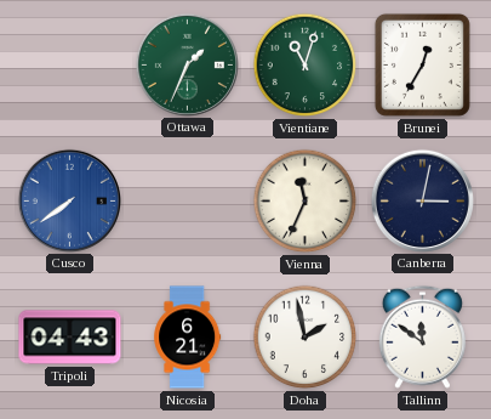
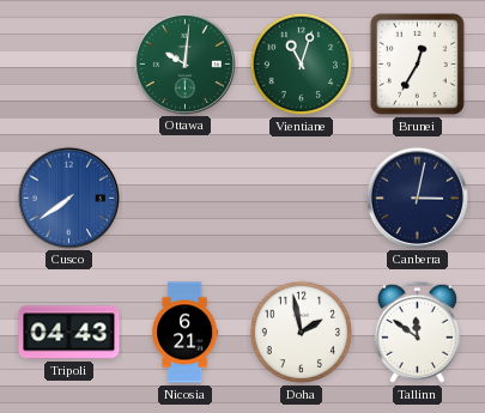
Ottawa: 1:34 -> 10:01
Vienna: 11:34 -> none
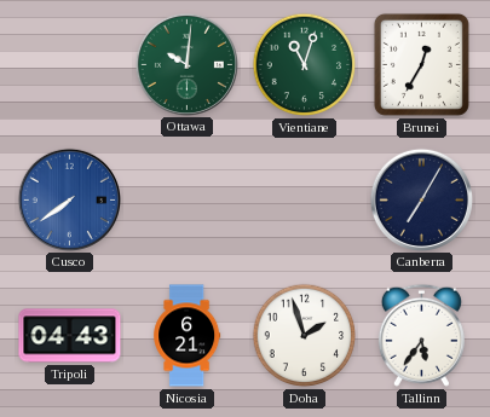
Canberra: 3:02 -> 7:05
Doha: 1:58 -> 1:57
Tallinn: 11:51 -> 5:36
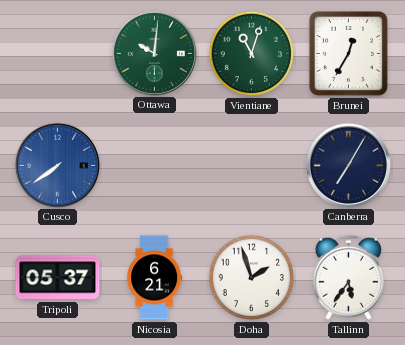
Tripoli: 04:43 -> 05:37
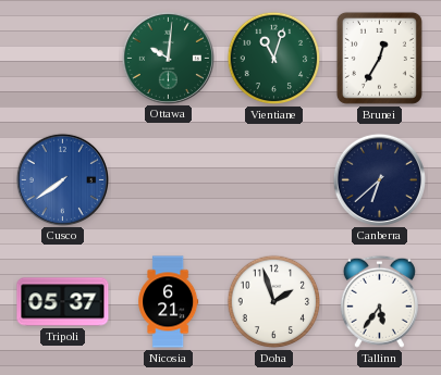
Canberra: 7:05 -> 6:38
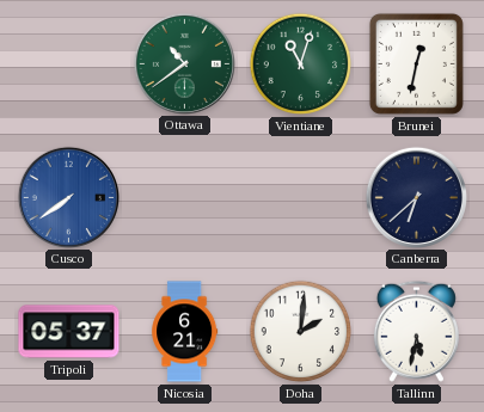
Ottawa: 10:01 -> 10:39
Brunei: 12:35 -> 12:32
Doha: 1:57 -> 2:01
Tallinn: 5:36 -> 5:32
